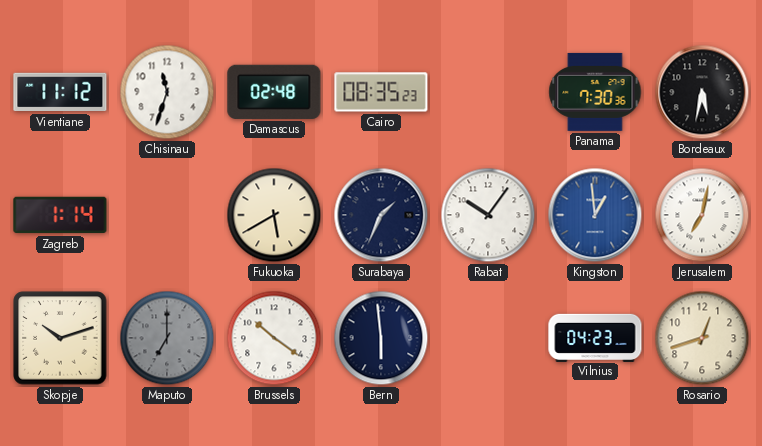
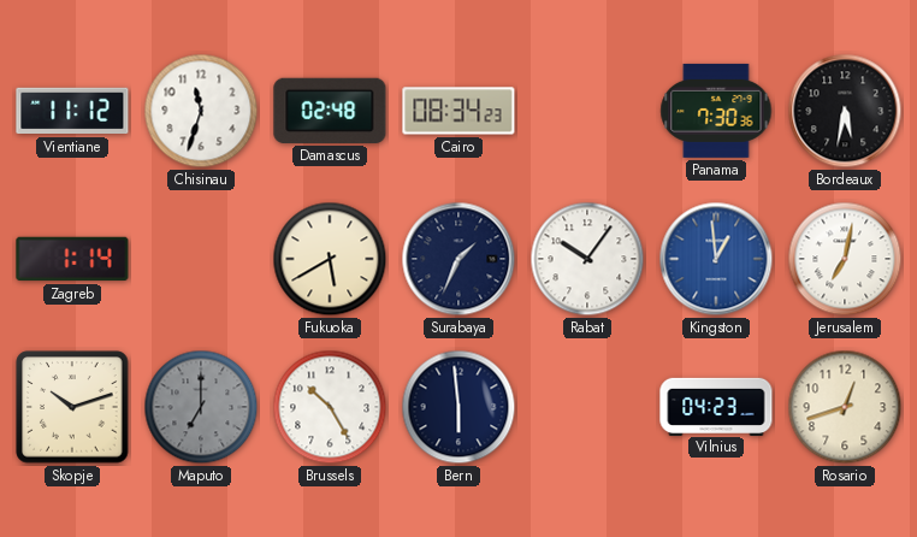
Cairo: 08:35 -> 08:34
Brussels: 10:21 -> 10:25
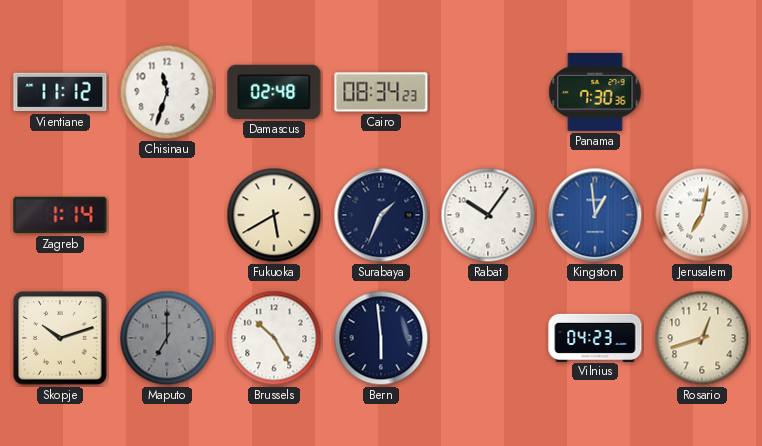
Bordeaux: 5:32 -> none
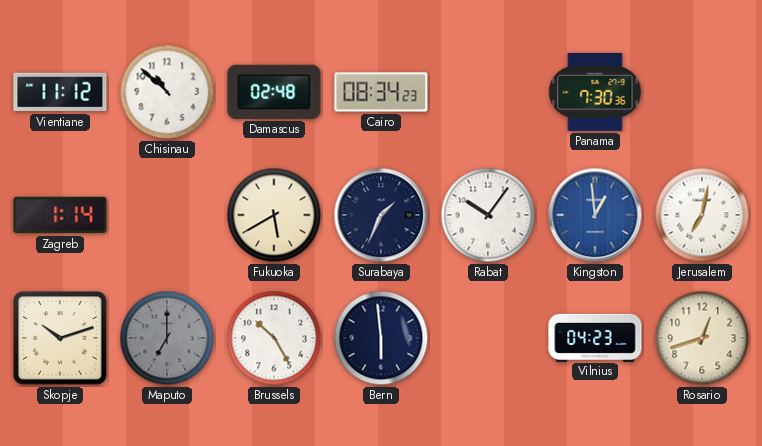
Chisinau: 11:33 -> 10:52
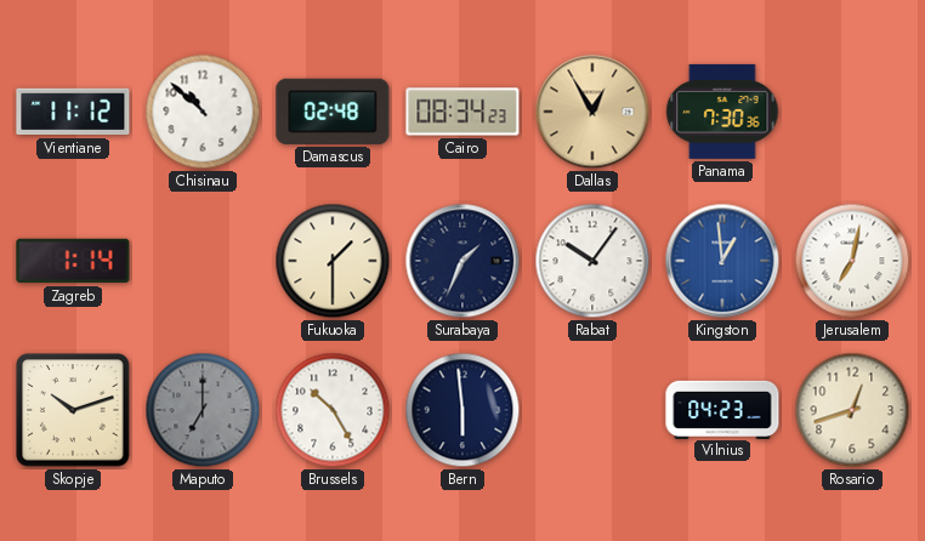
Dallas: none -> 12:55
Fukuoka: 5:40 -> 1:30
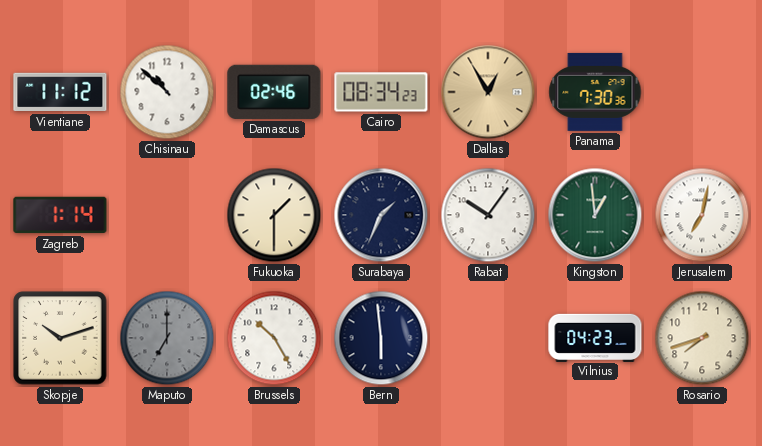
Damascus: 02:48 -> 02:46
Kingston dial: blue -> green
Rosario: 12:42 -> 7:42
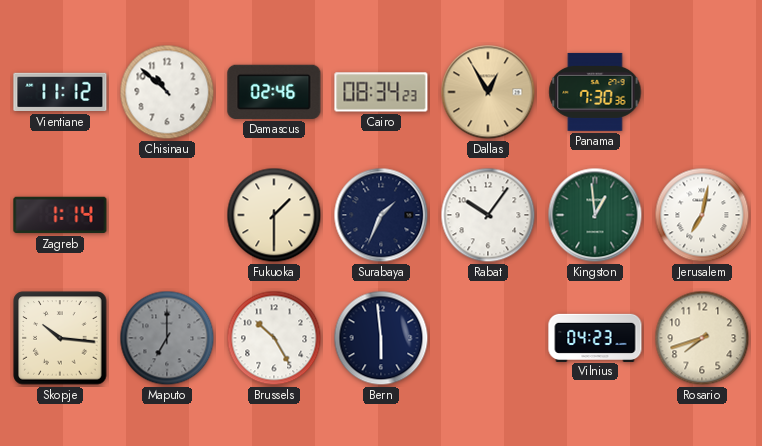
Skopje: 10:12 -> 10:16
